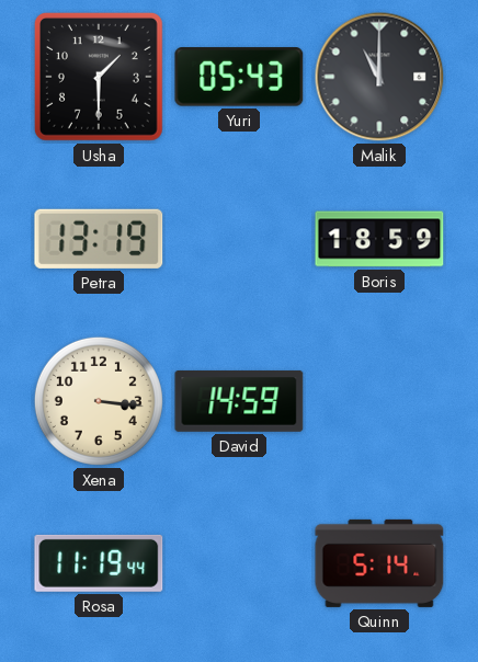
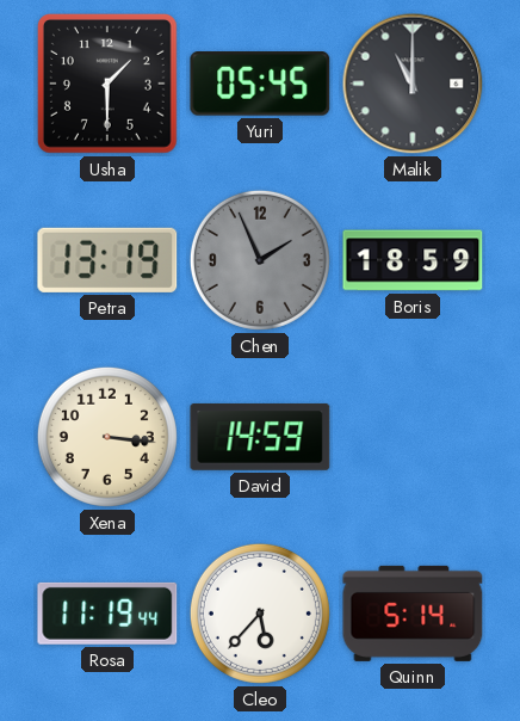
Yuri: 05:43 -> 05:45
Chen: none -> 1:56
Cleo: none -> 5:37
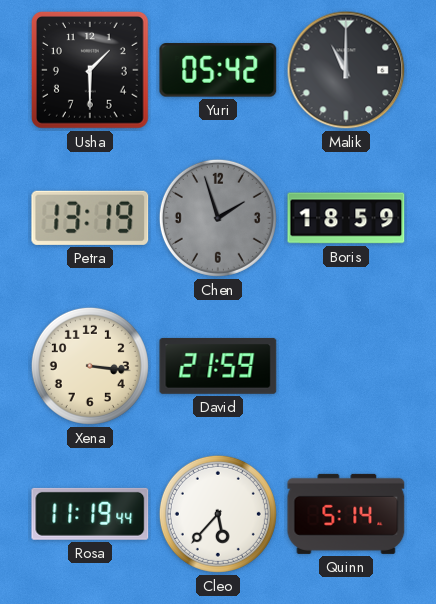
Yuri: 05:45 -> 05:42
Chen: 1:56 -> 1:57
David: 14:59 -> 21:59
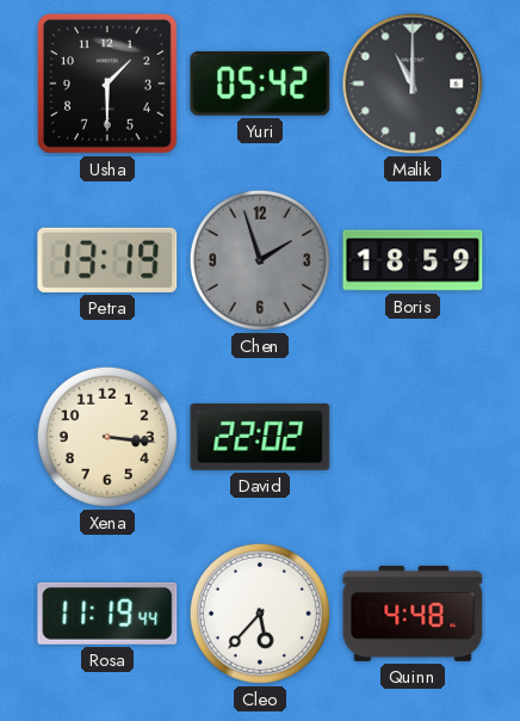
David: 21:59 -> 22:02
Quinn: 5:14 -> 4:48
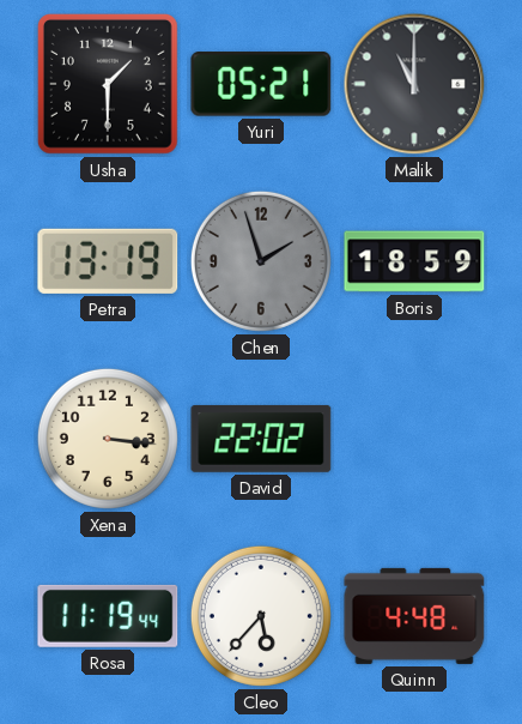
Yuri: 05:42 -> 05:21
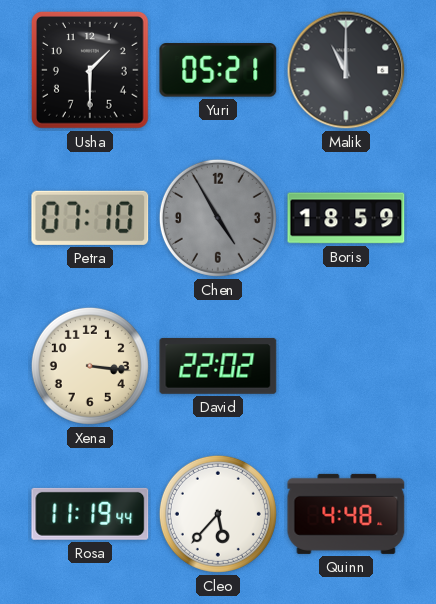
Petra: 13:19 -> 07:10
Chen: 1:57 -> 4:55
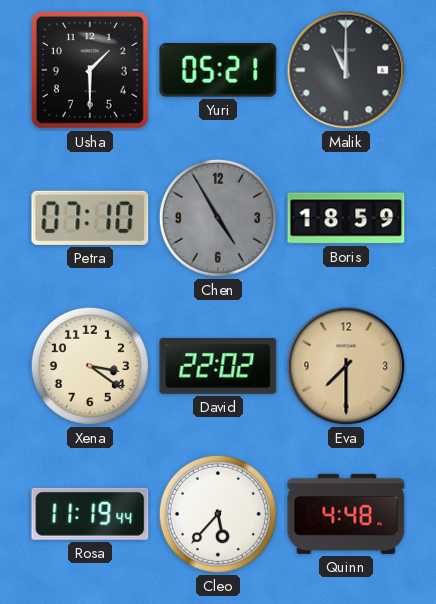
Xena: 3:16 -> 3:21
Eva: none -> 7:30
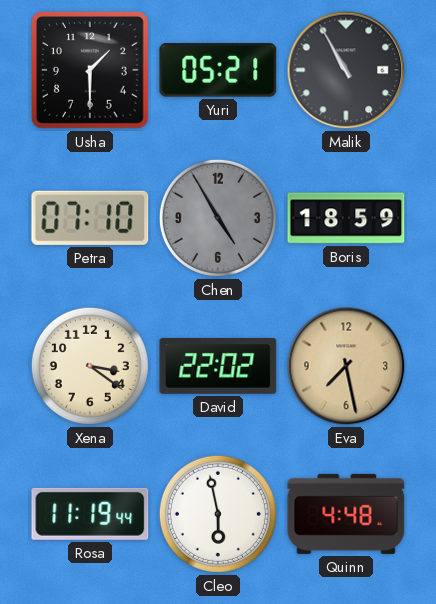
Malik: 11:00 -> 10:55
Eva: 7:30 -> 7:28
Cleo: 5:37 -> 5:58
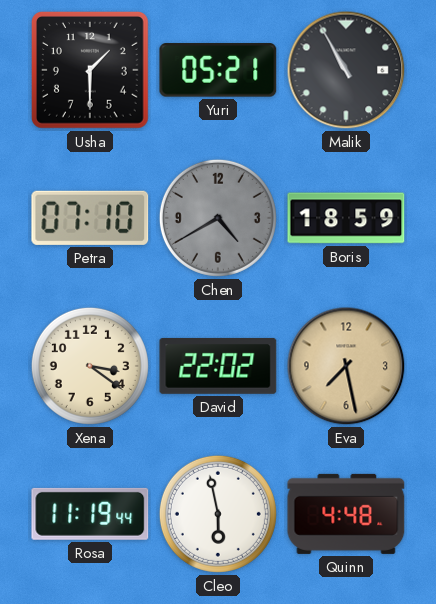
Chen: 4:55 -> 4:40
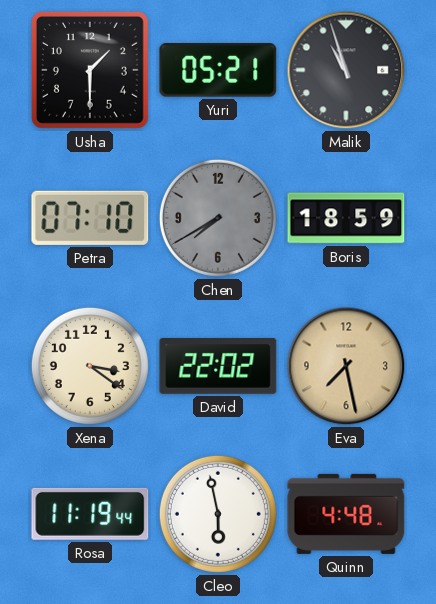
Malik: 10:55 -> 10:57
Chen: 4:40 -> 7:40
